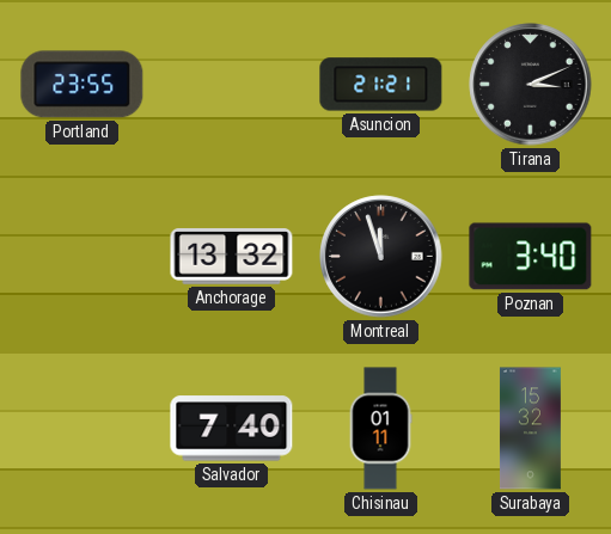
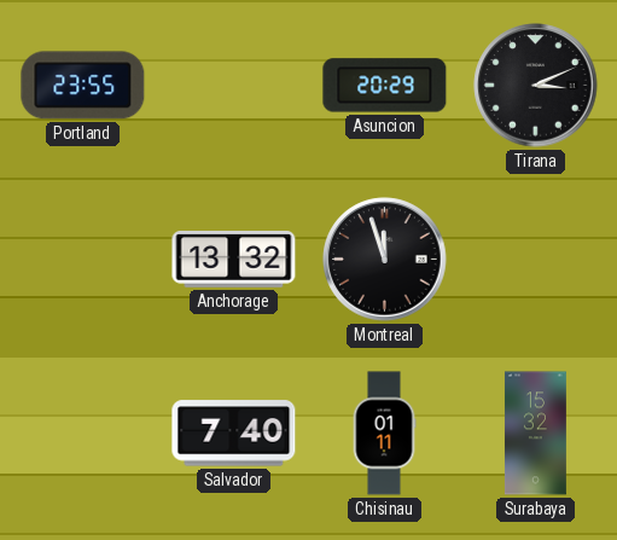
Asuncion: 21:21 -> 20:29
Poznan: 3:40 -> none
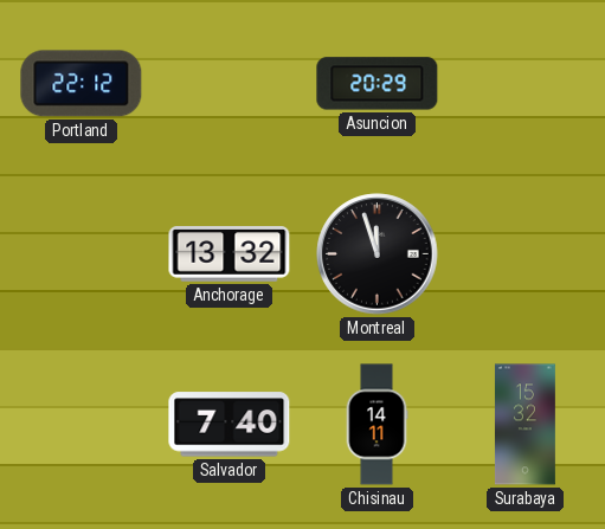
Portland: 23:55 -> 22:12
Tirana: 3:11 -> none
Chisinau: 01:11 -> 14:11
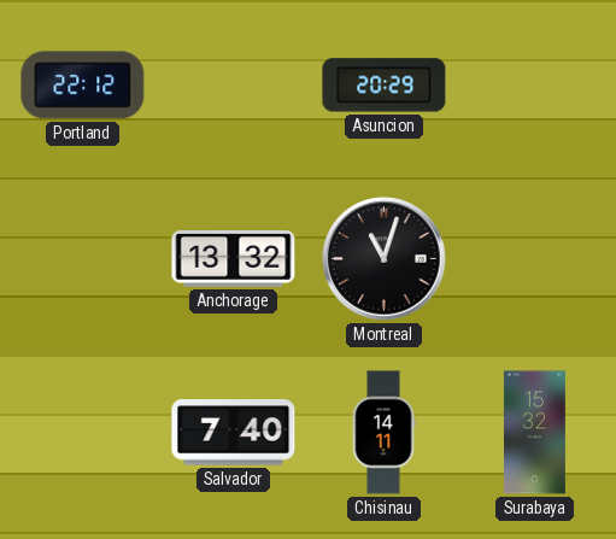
Montreal: 11:57 -> 11:03
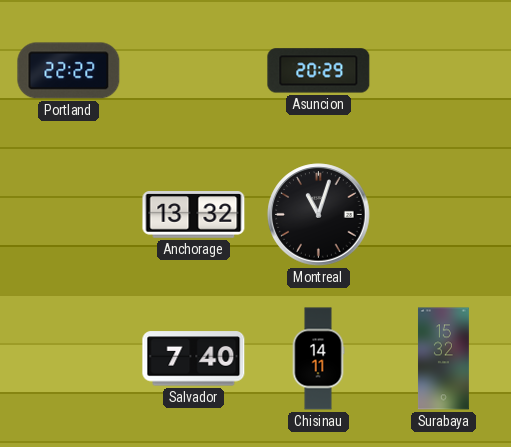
Portland: 22:12 -> 22:22
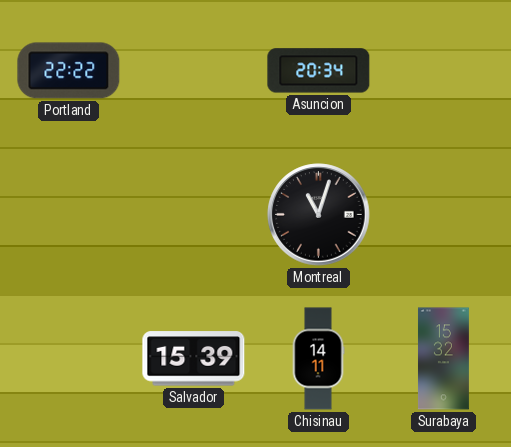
Asuncion: 20:29 -> 20:34
Anchorage: 13:32 -> none
Salvador: 7:40 -> 15:39
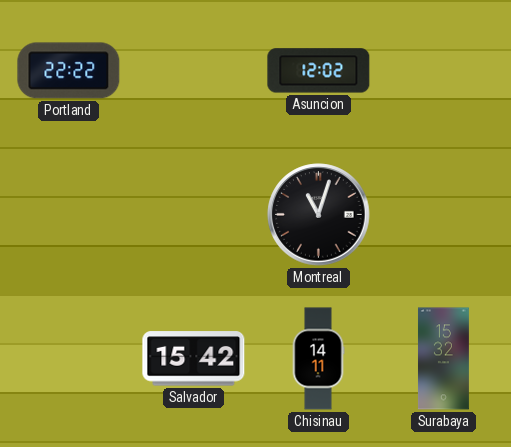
Asuncion: 20:34 -> 12:02
Salvador: 15:39 -> 15:42
